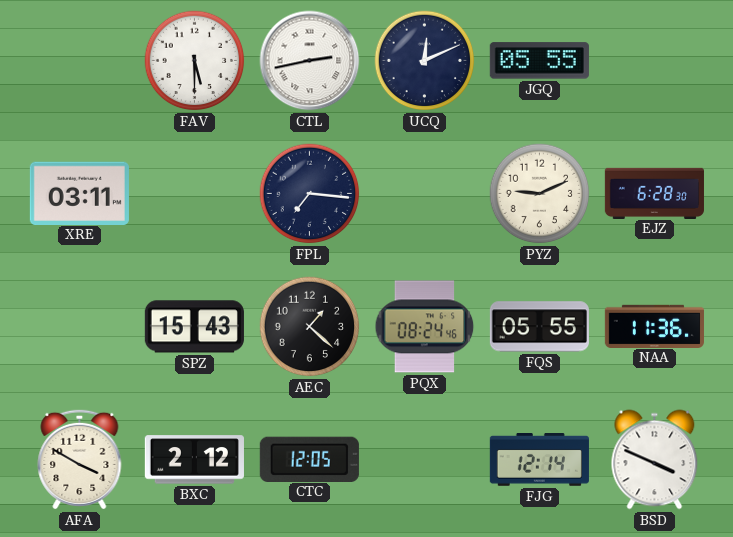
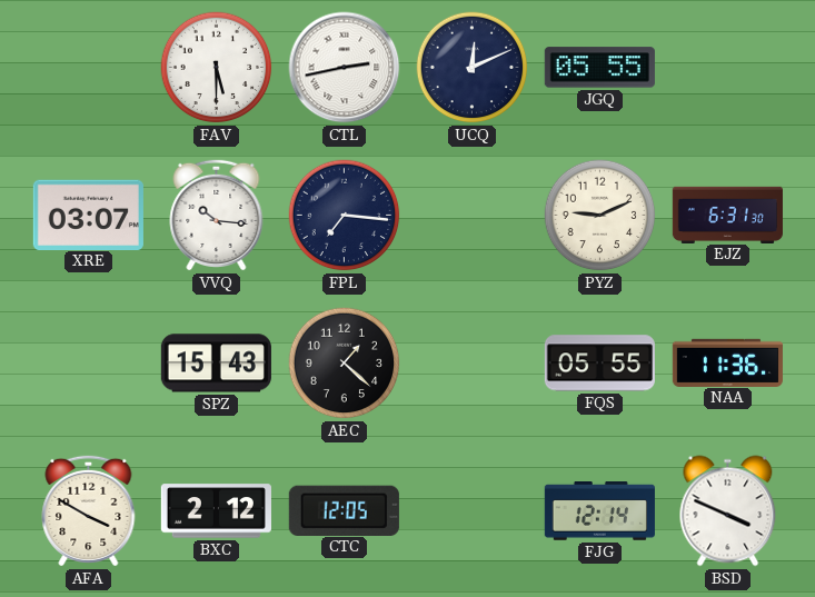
XRE: 03:11 -> 03:07
VVQ: none -> 10:16
EJZ: 6:28 -> 6:31
PQX: 08:24 -> none
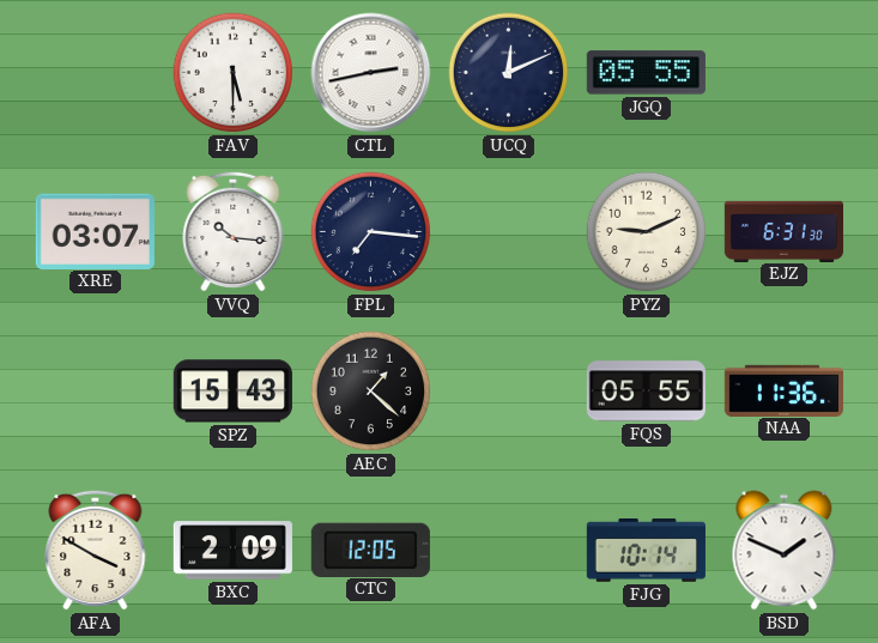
BXC: 2:12 -> 2:09
FJG: 12:14 -> 10:14
BSD: 3:49 -> 1:49
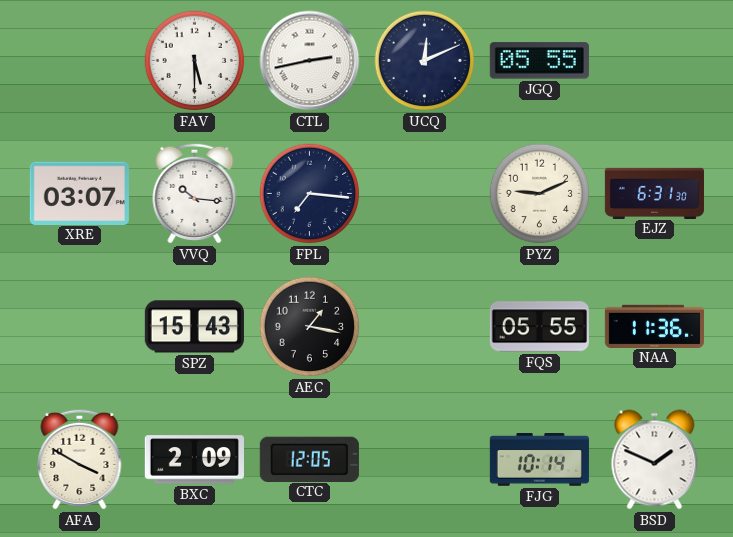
AEC: 1:22 -> 1:17
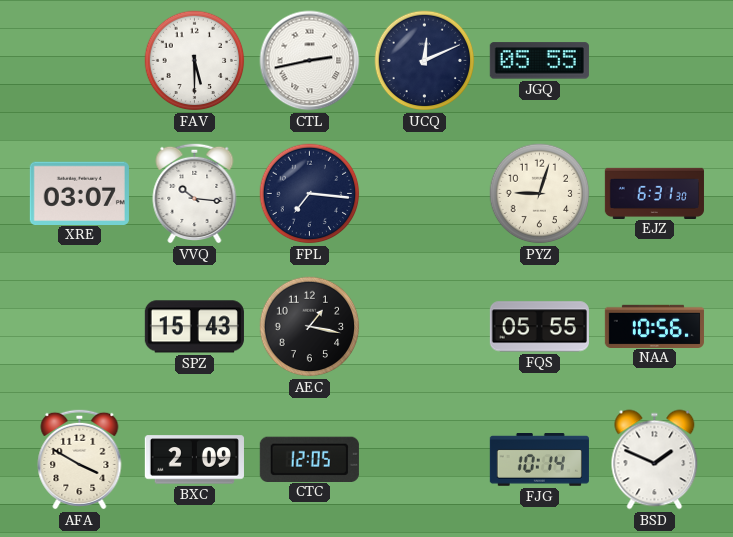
PYZ: 9:11 -> 9:03
NAA: 11:36 -> 10:56
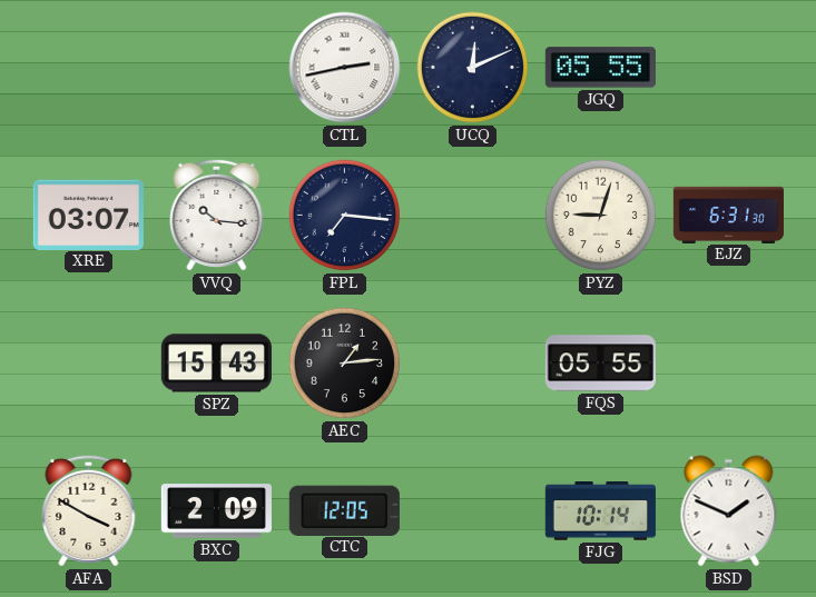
FAV: 5:30 -> none
AEC: 1:17 -> 1:14
NAA: 10:56 -> none
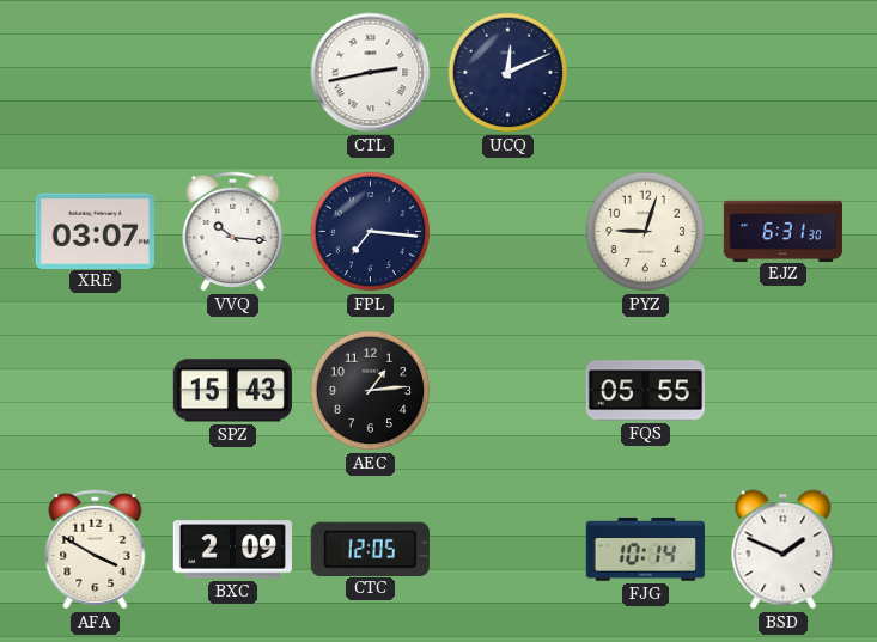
JGQ: 05:55 -> none
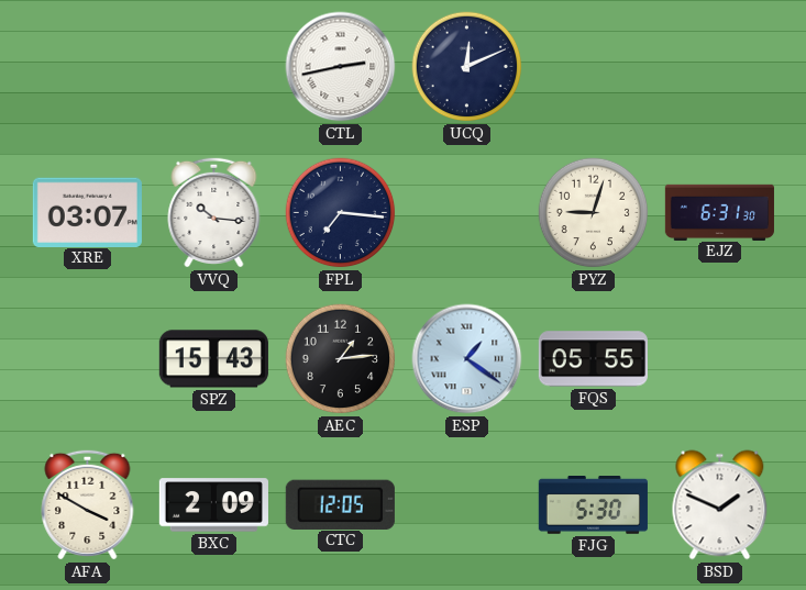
ESP: none -> 1:21
FJG: 10:14 -> 5:30
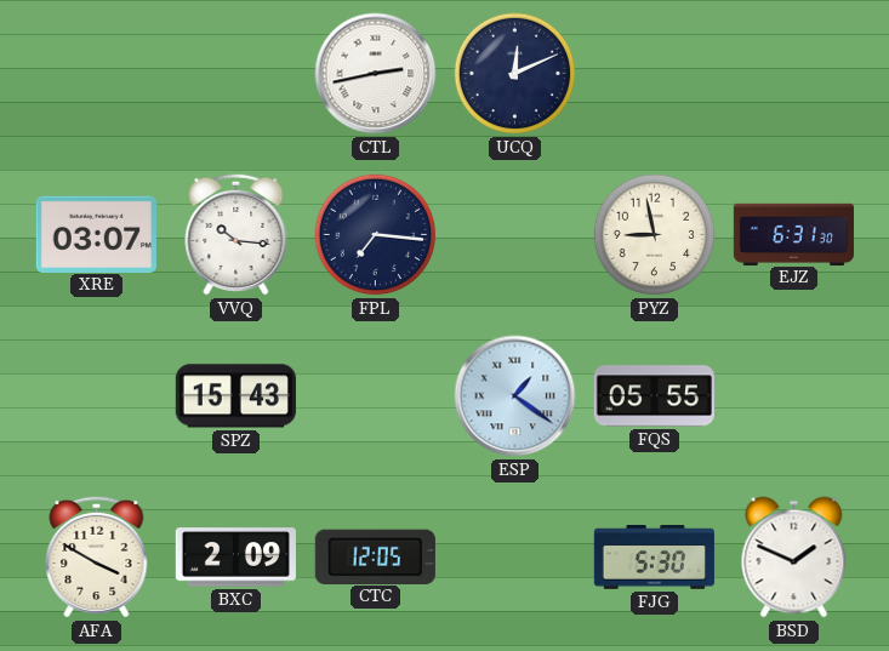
PYZ: 9:03 -> 8:58
AEC: 1:14 -> none
